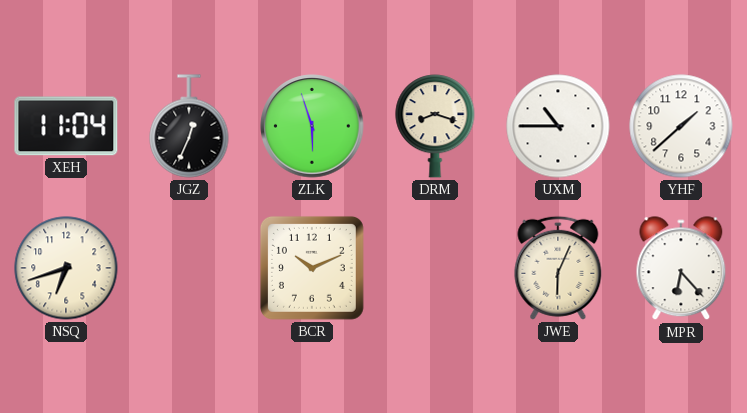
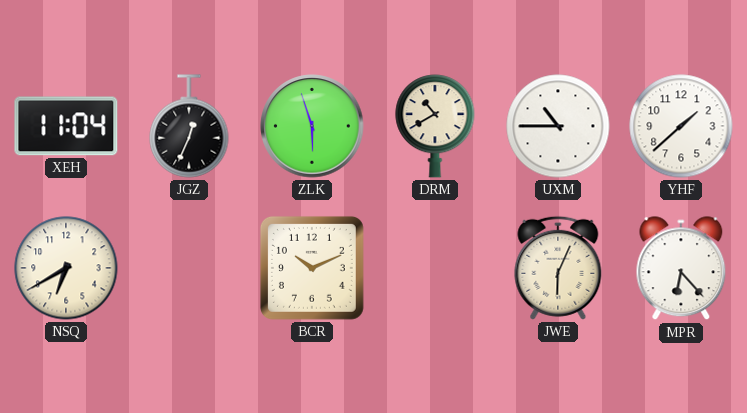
DRM: 8:18 -> 10:40
NSQ: 6:42 -> 6:40
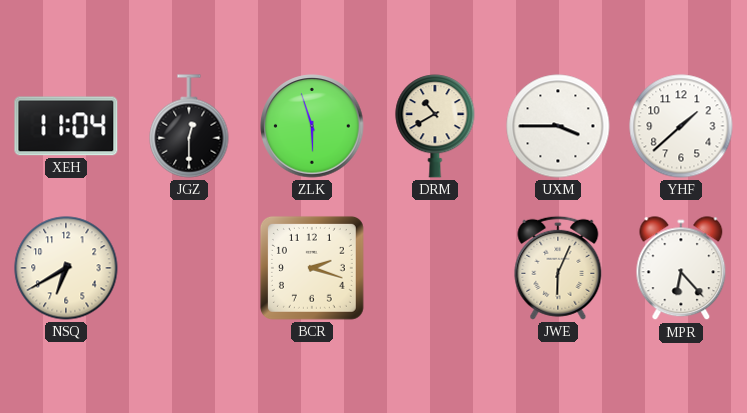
JGZ: 12:34 -> 12:30
UXM: 10:45 -> 3:45
BCR: 10:11 -> 2:18
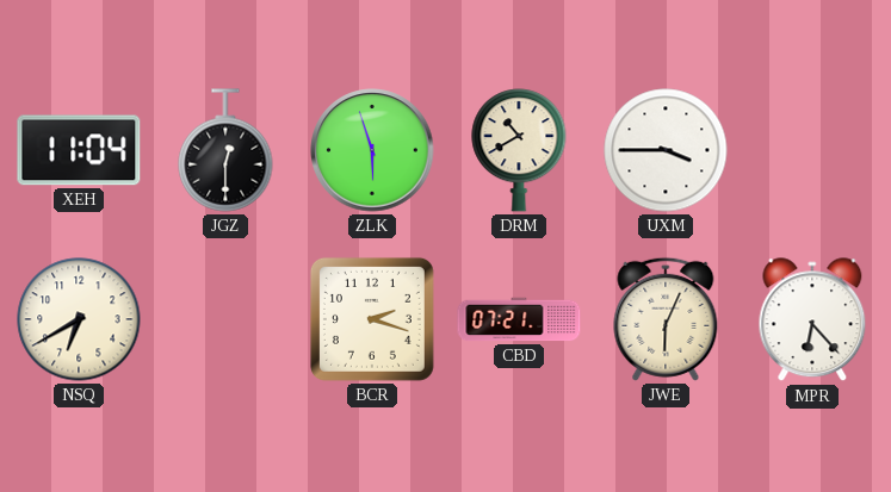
YHF: 1:38 -> none
CBD: none -> 07:21
